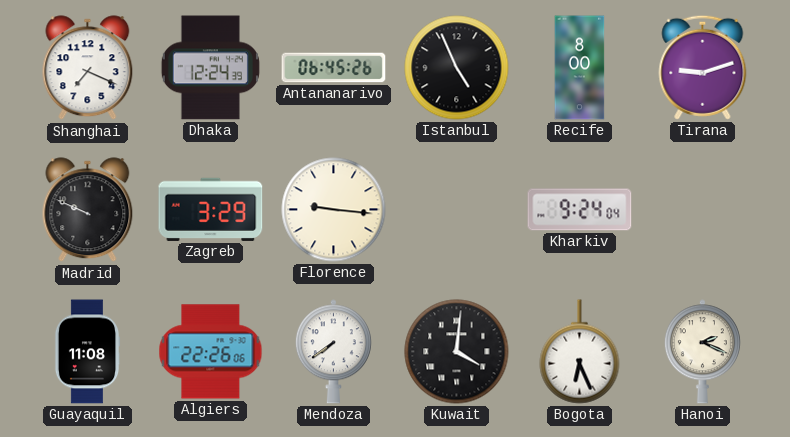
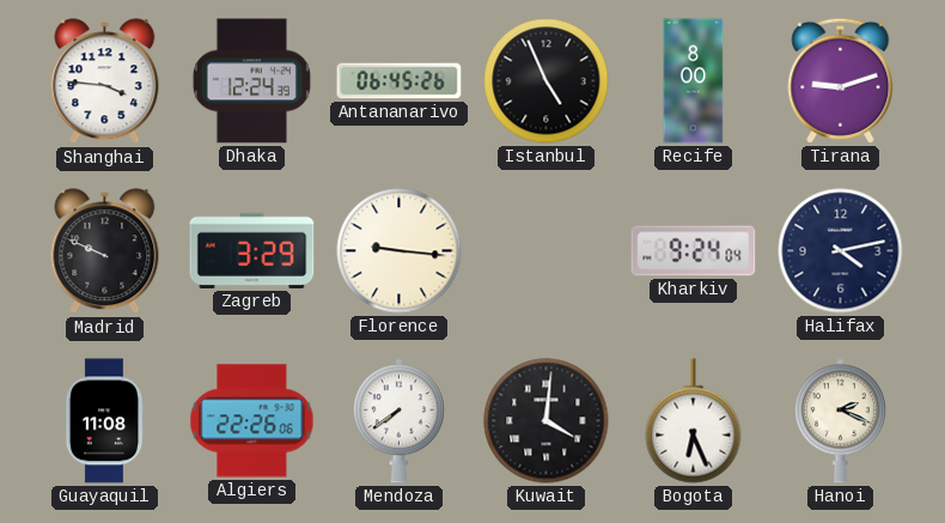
Shanghai: 7:19 -> 3:46
Halifax: none -> 4:13
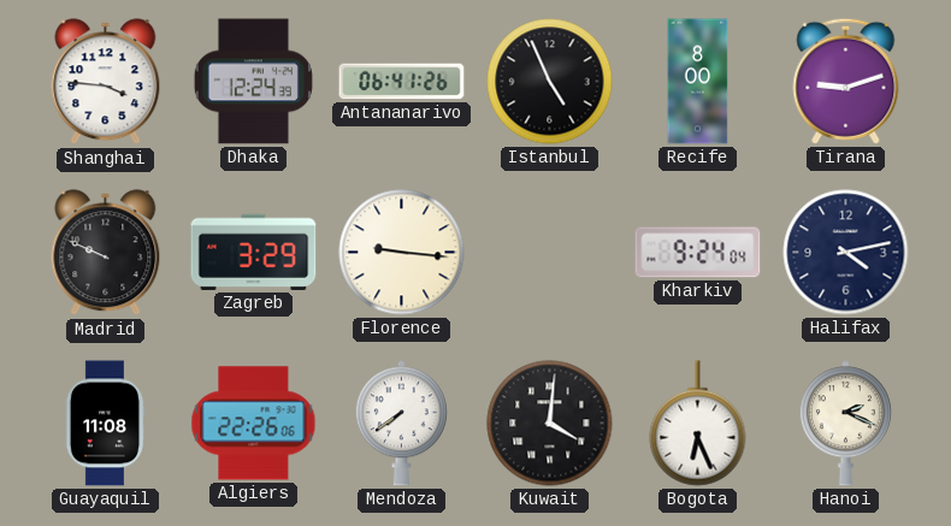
Antananarivo: 06:45 -> 06:41
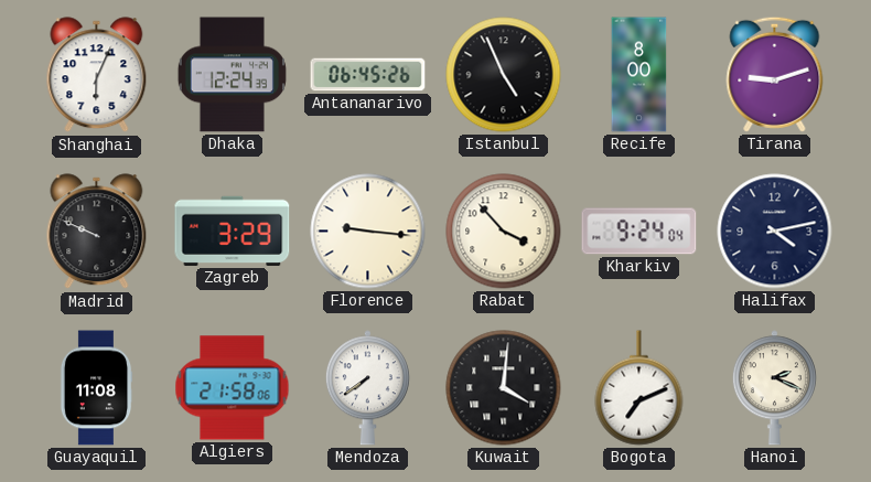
Shanghai: 3:46 -> 6:04
Antananarivo: 06:41 -> 06:45
Rabat: none -> 3:53
Algiers: 22:26 -> 21:58
Bogota: 6:26 -> 7:11
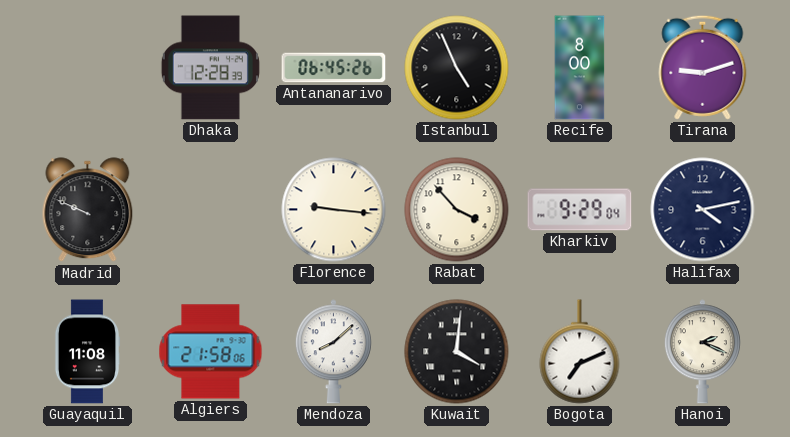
Shanghai: 6:04 -> none
Dhaka: 12:24 -> 12:28
Zagreb: 3:29 -> none
Kharkiv: 9:24 -> 9:29
Mendoza: 7:39 -> 8:08
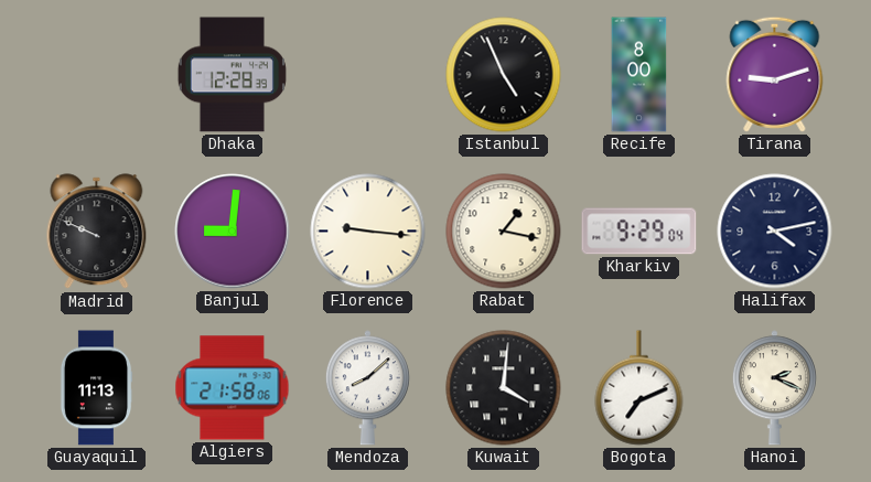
Antananarivo: 06:45 -> none
Banjul: none -> 9:01
Rabat: 3:53 -> 1:17
Guayaquil: 11:08 -> 11:13
